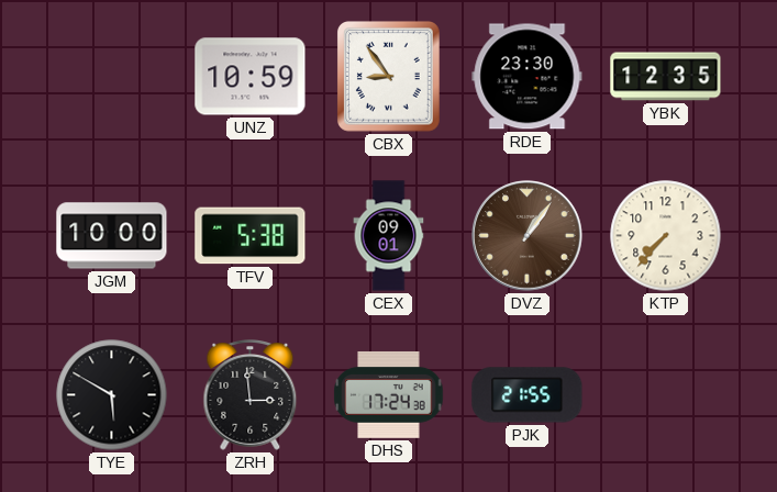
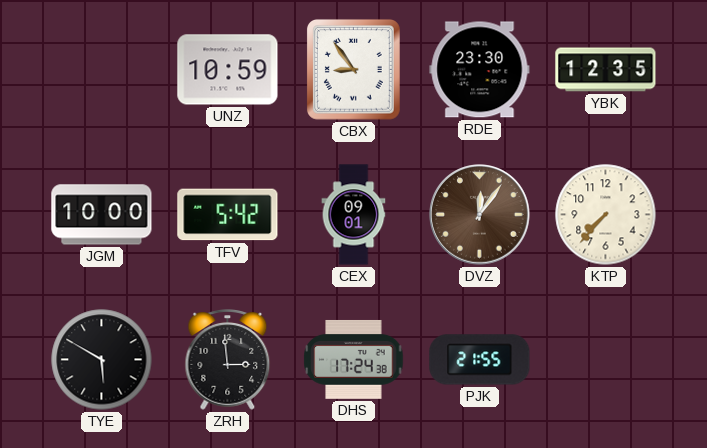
TFV: 5:38 -> 5:42
DVZ: 1:06 -> 12:06
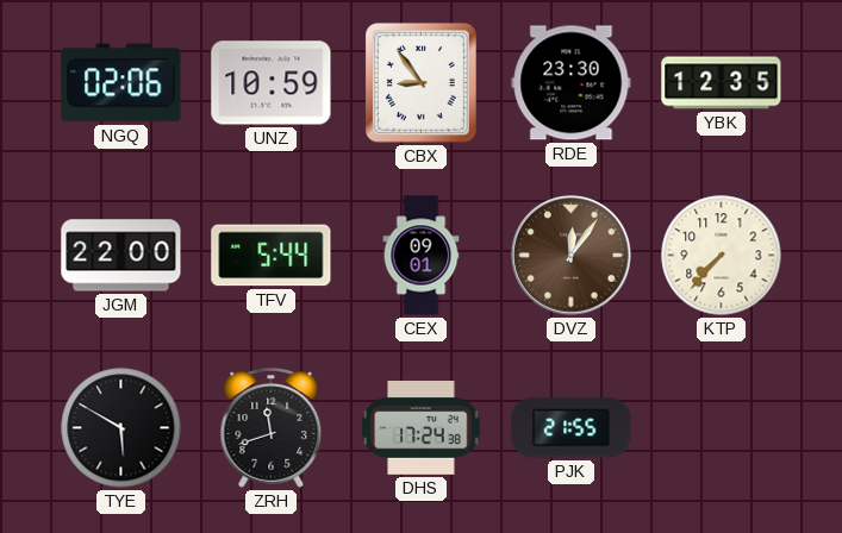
NGQ: none -> 02:06
JGM: 10:00 -> 22:00
TFV: 5:42 -> 5:44
ZRH: 2:59 -> 11:42
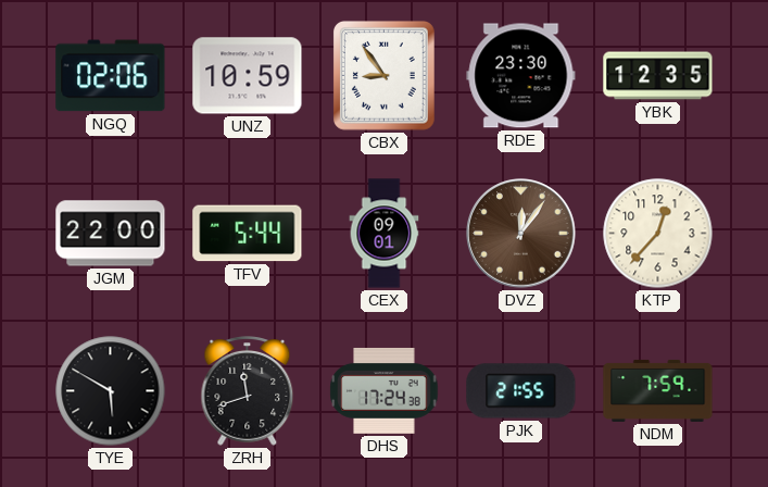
KTP: 7:37 -> 12:37
NDM: none -> 7:59
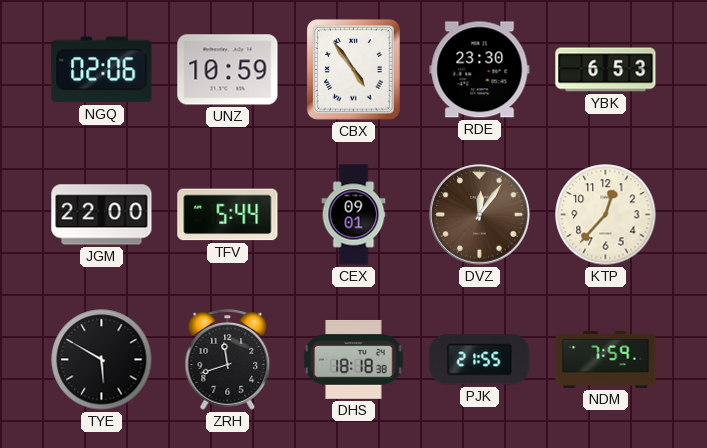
CBX: 8:54 -> 4:54
YBK: 12:35 -> 6:53
DHS: 17:24 -> 18:18
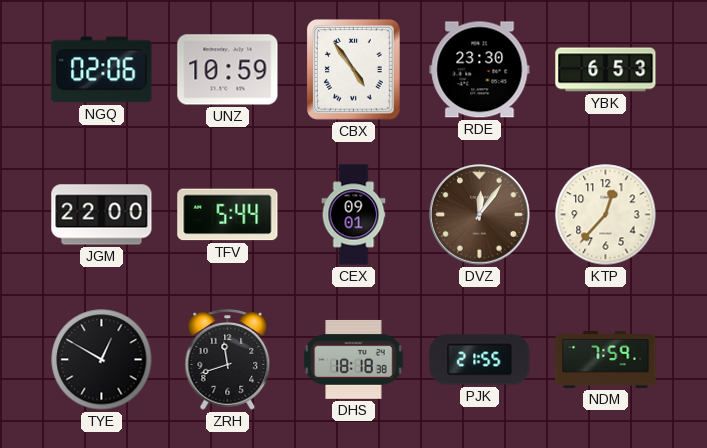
TYE: 5:50 -> 12:50
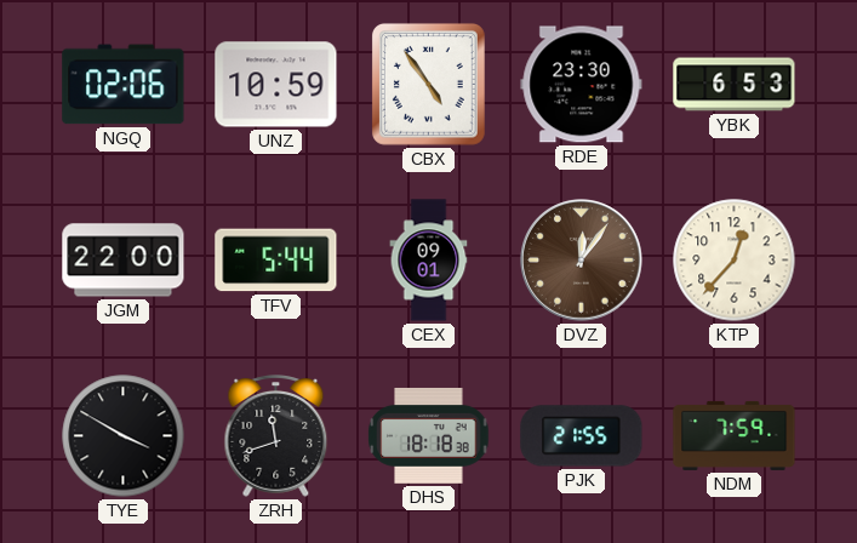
TYE: 12:50 -> 3:50
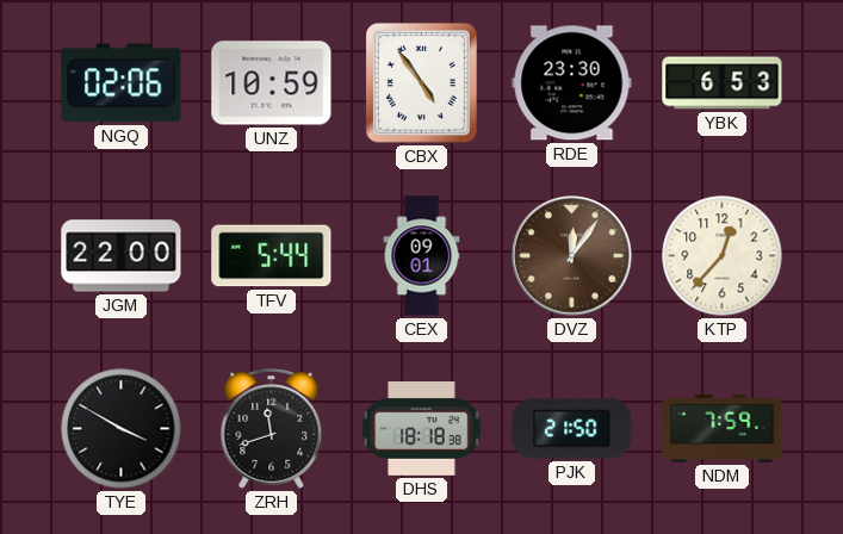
PJK: 21:55 -> 21:50
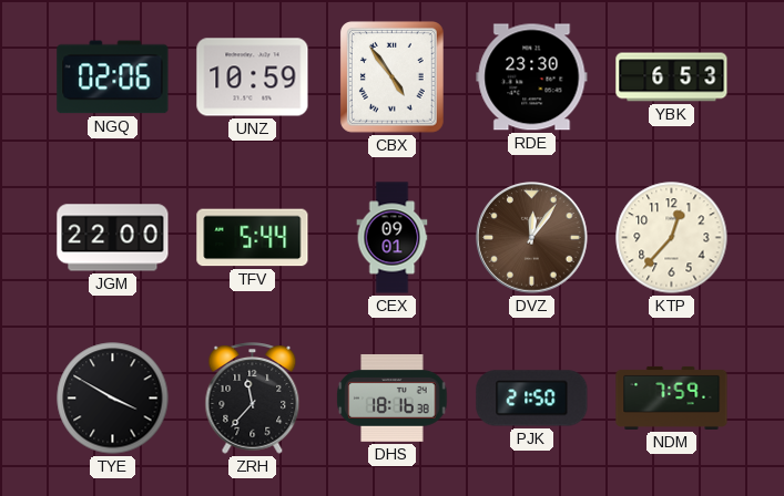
ZRH: 11:42 -> 11:37
DHS: 18:18 -> 18:16
